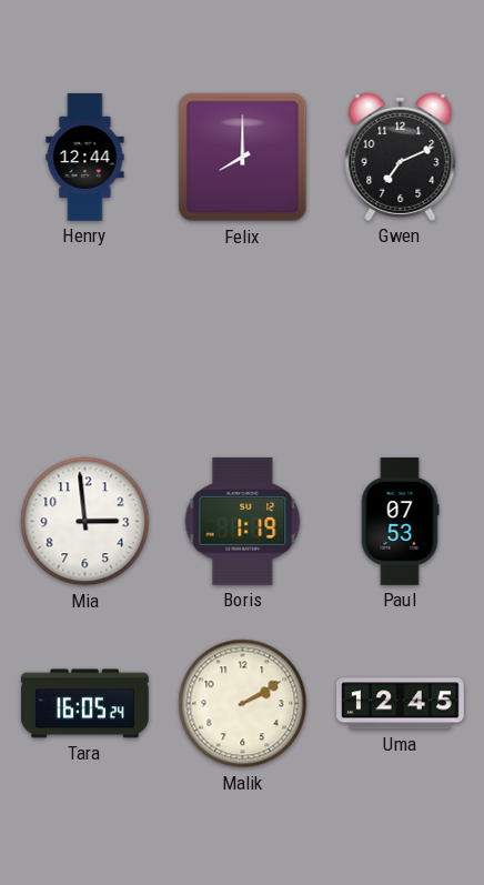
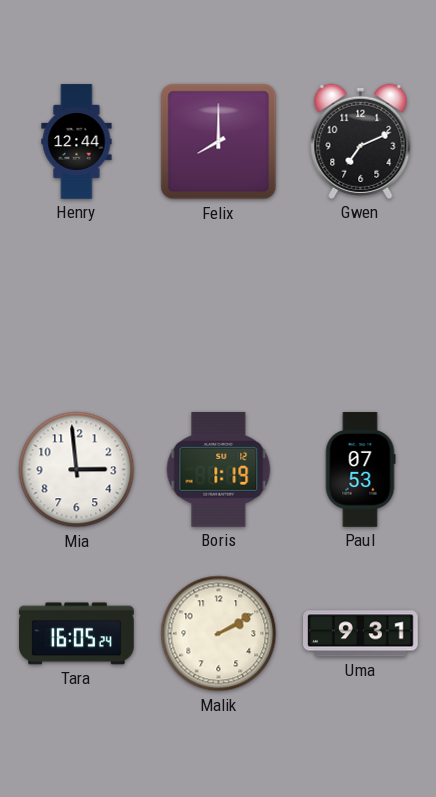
Uma: 12:45 -> 9:31
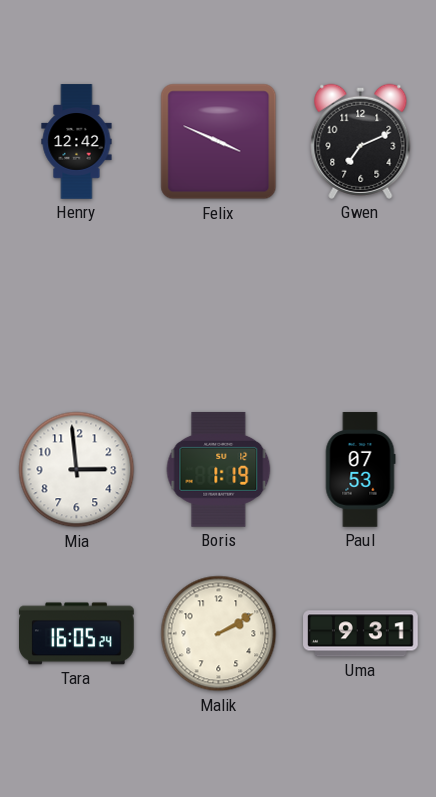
Henry: 12:44 -> 12:42
Felix: 8:00 -> 3:49
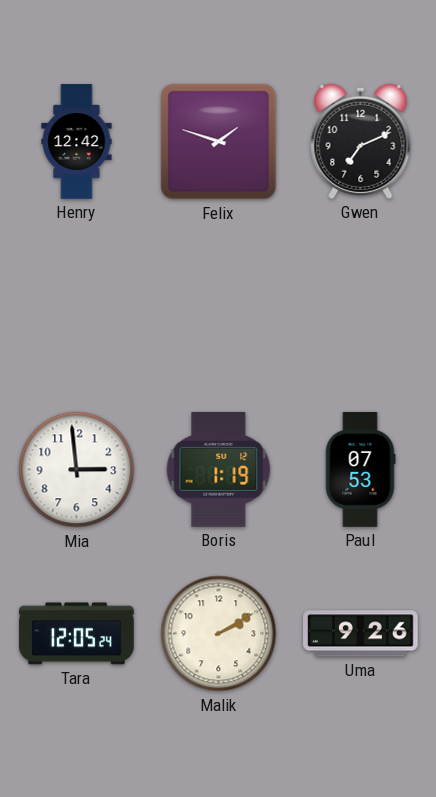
Felix: 3:49 -> 1:48
Tara: 16:05 -> 12:05
Uma: 9:31 -> 9:26
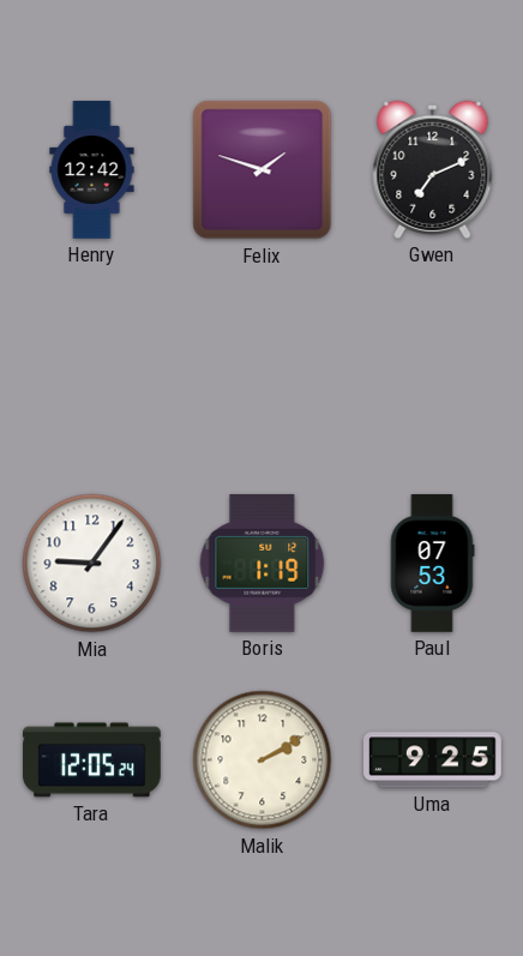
Mia: 2:59 -> 9:06
Uma: 9:26 -> 9:25
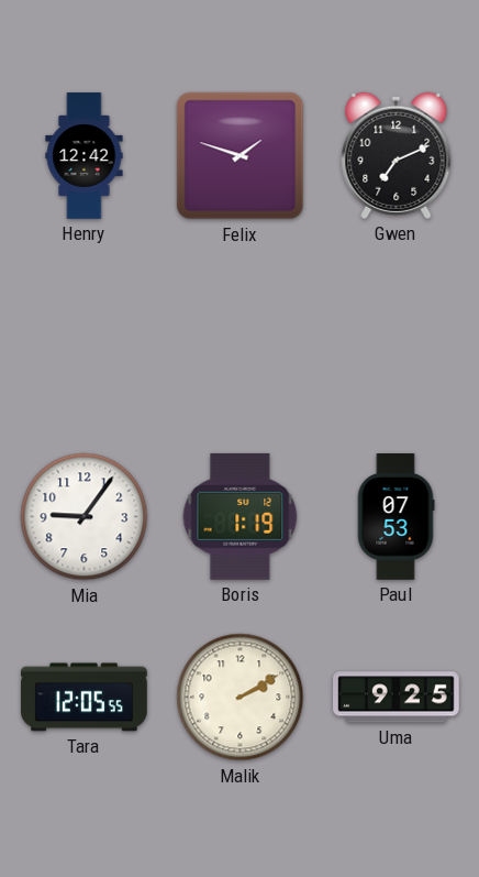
Tara: 12:05:24 -> 12:05:55
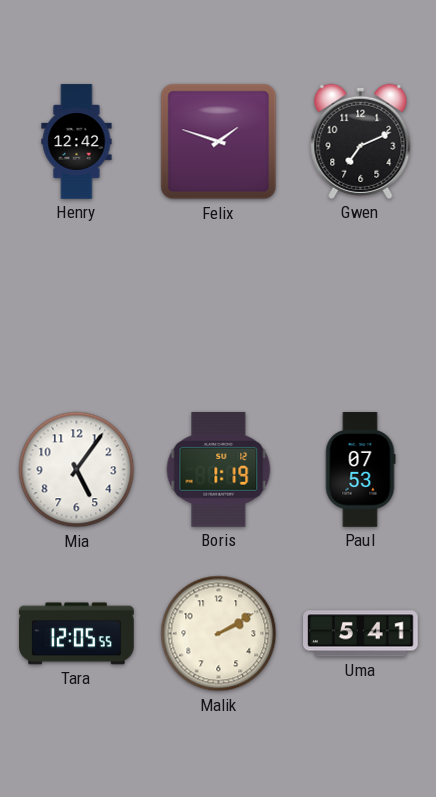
Mia: 9:06 -> 5:06
Uma: 9:25 -> 5:41
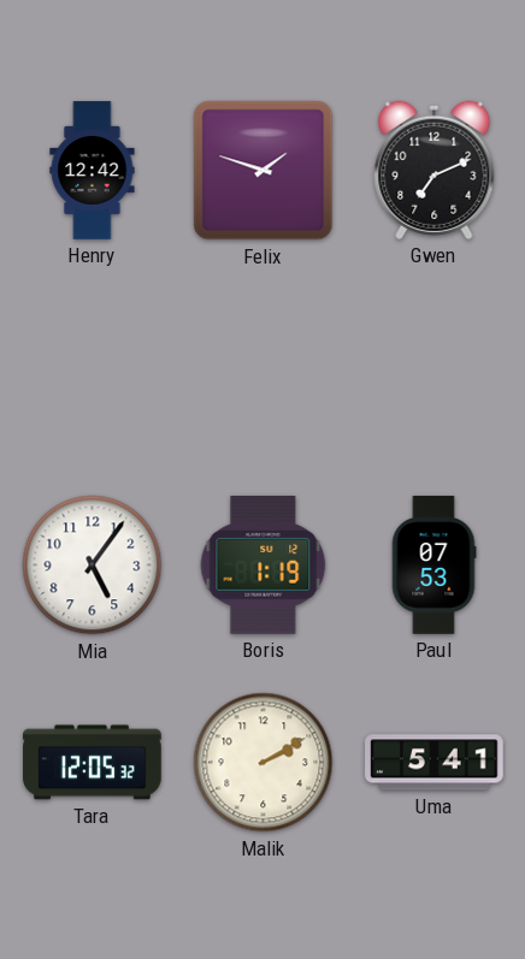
Tara: 12:05:55 -> 12:05:32
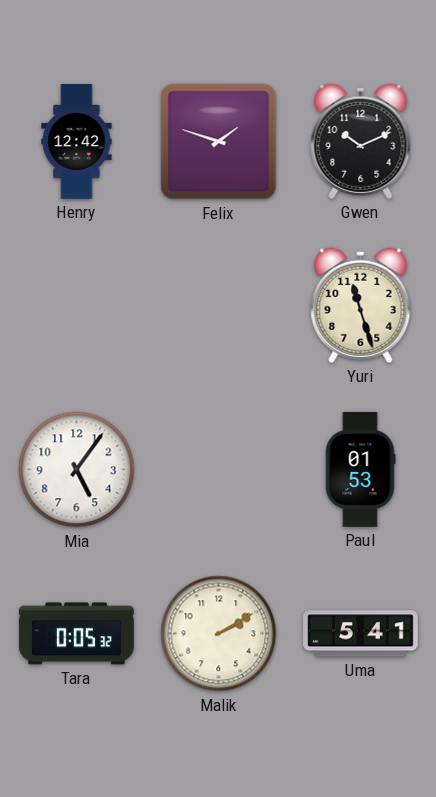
Gwen: 7:11 -> 10:11
Yuri: none -> 11:27
Boris: 1:19 -> none
Paul: 07:53 -> 01:53
Tara: 12:05 -> 0:05
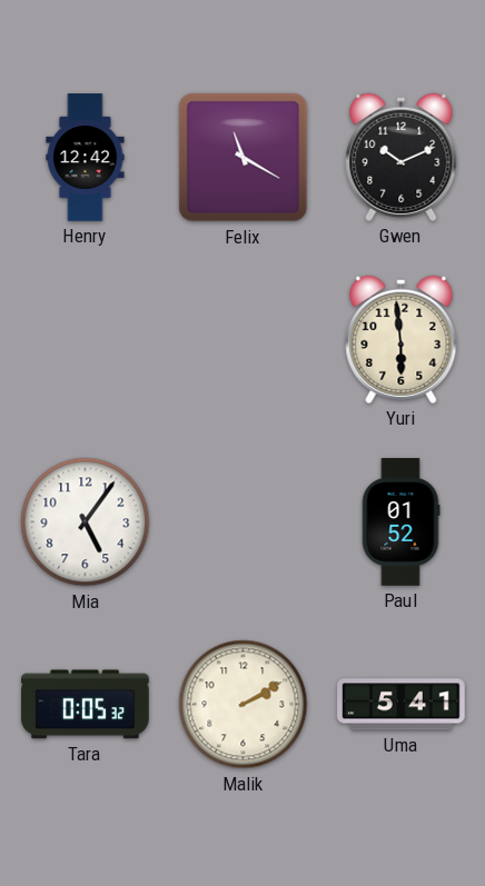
Felix: 1:48 -> 11:20
Yuri: 11:27 -> 5:59
Paul: 01:53 -> 01:52
